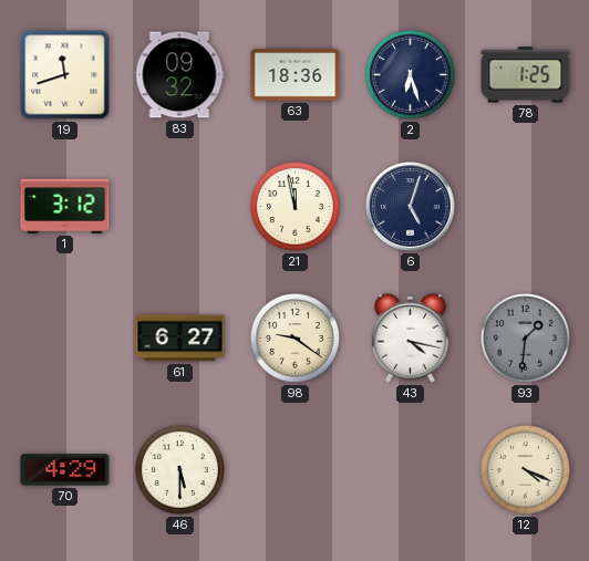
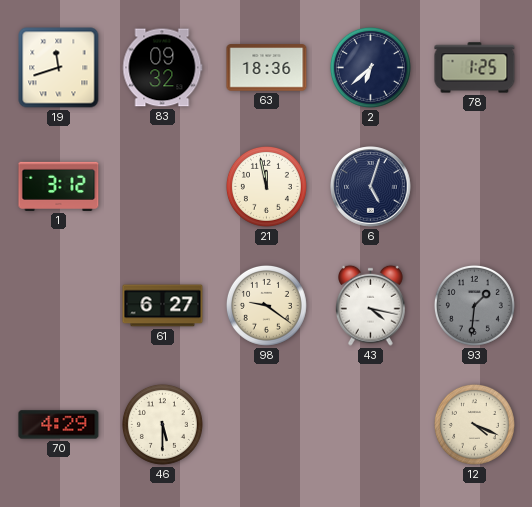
2: 6:27 -> 6:38
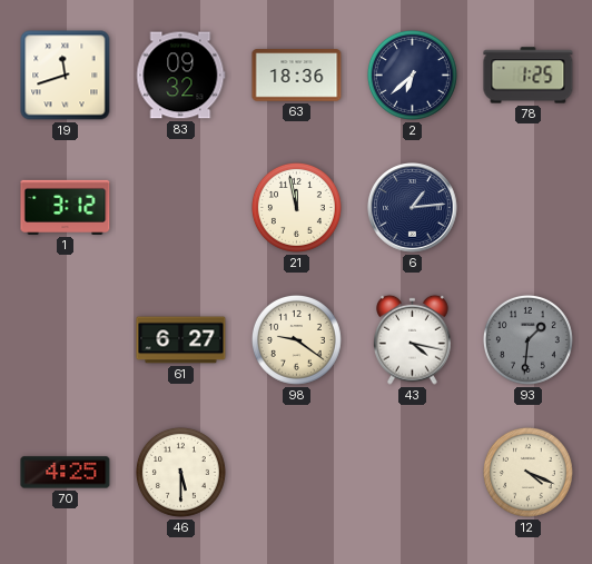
6: 5:03 -> 1:14
70: 4:29 -> 4:25
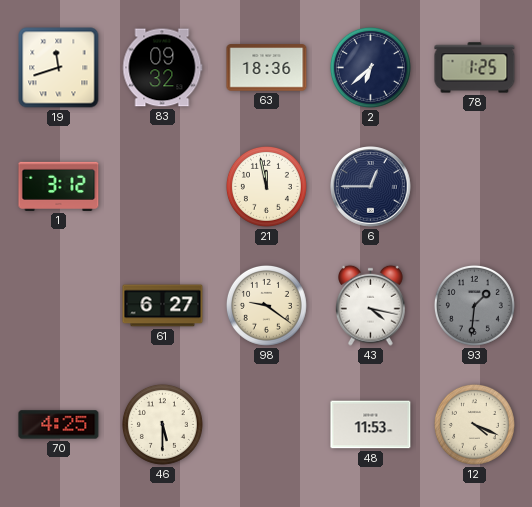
6: 1:14 -> 12:45
48: none -> 11:53
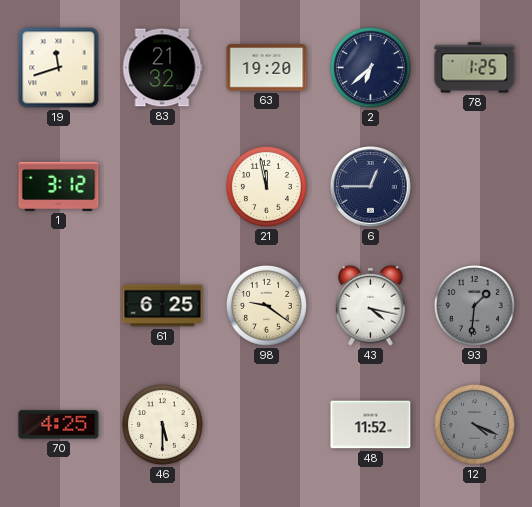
83: 09:32 -> 21:32
63: 18:36 -> 19:20
61: 6:27 -> 6:25
48: 11:53 -> 11:52
12 dial: cream -> grey
